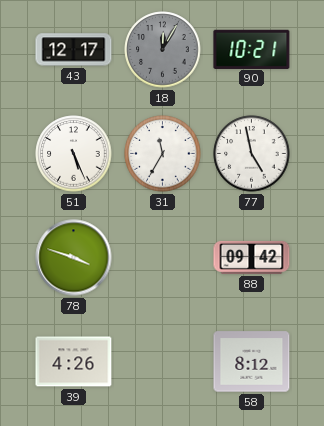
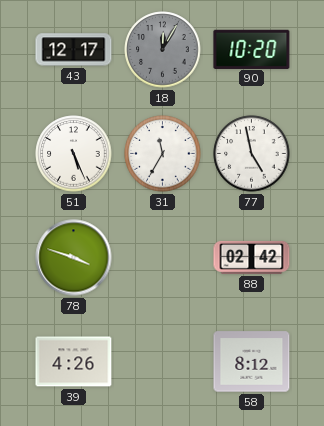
90: 10:21 -> 10:20
88: 09:42 -> 02:42
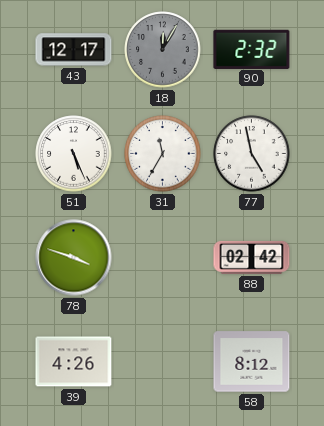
90: 10:20 -> 2:32
